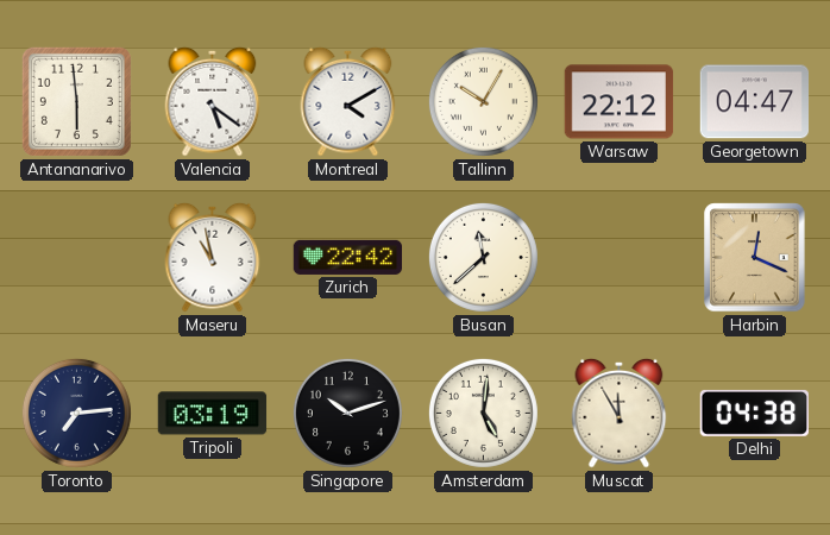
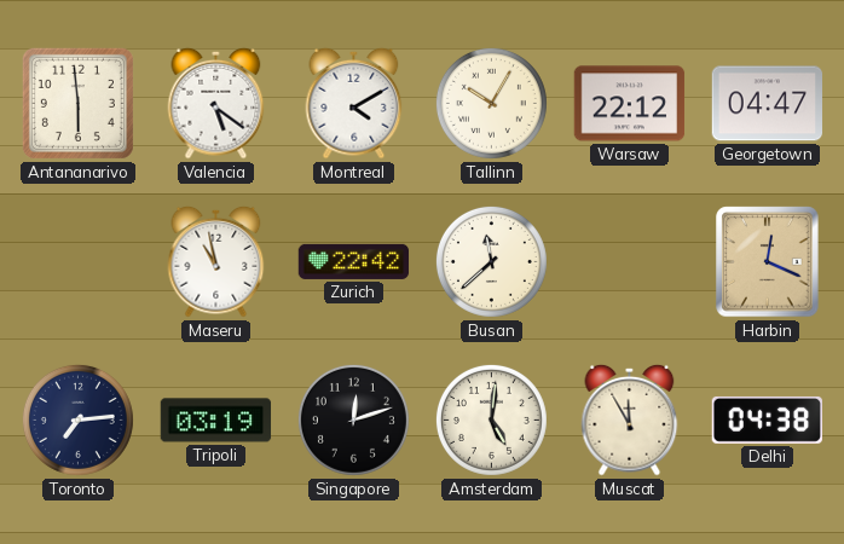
Singapore: 10:12 -> 12:12
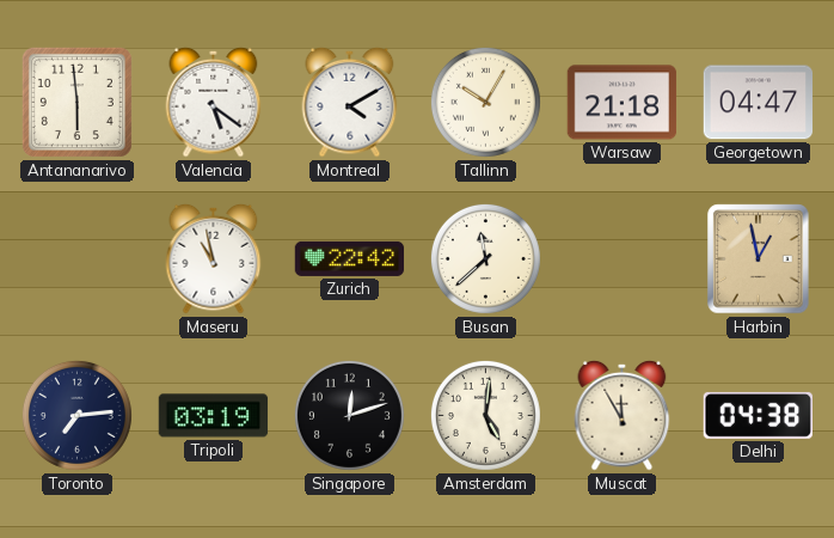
Warsaw: 22:12 -> 21:18
Harbin: 12:19 -> 12:58
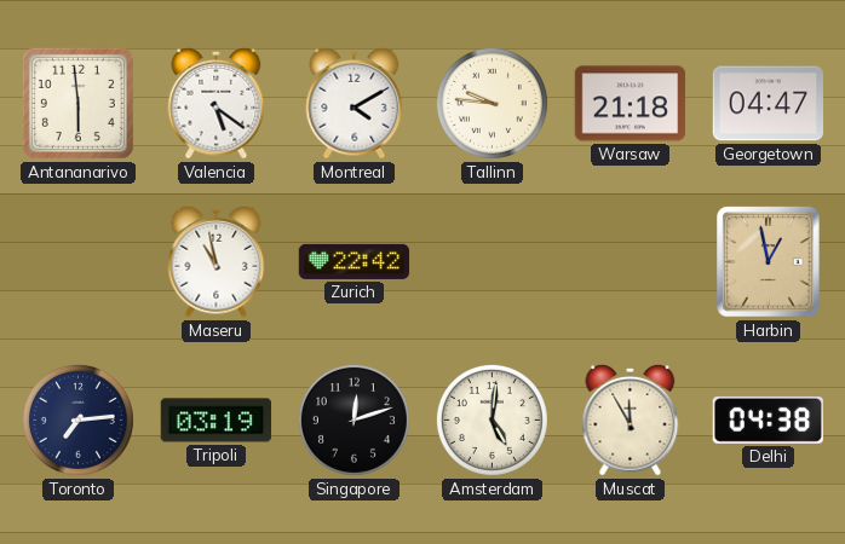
Tallinn: 10:05 -> 9:46
Busan: 11:38 -> none
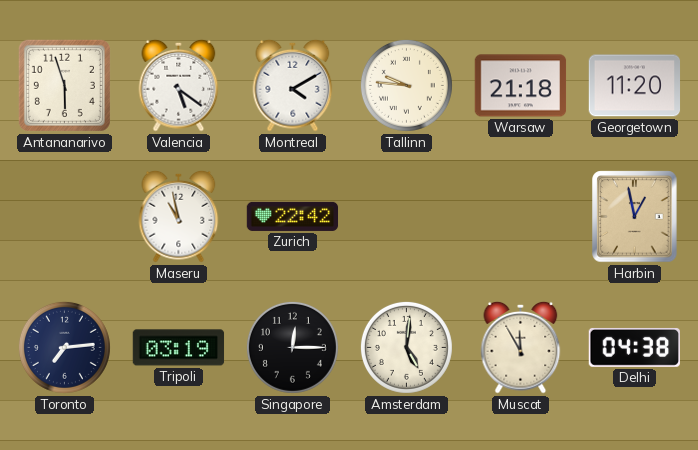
Antananarivo: 5:59 -> 5:57
Georgetown: 04:47 -> 11:20
Singapore: 12:12 -> 12:15
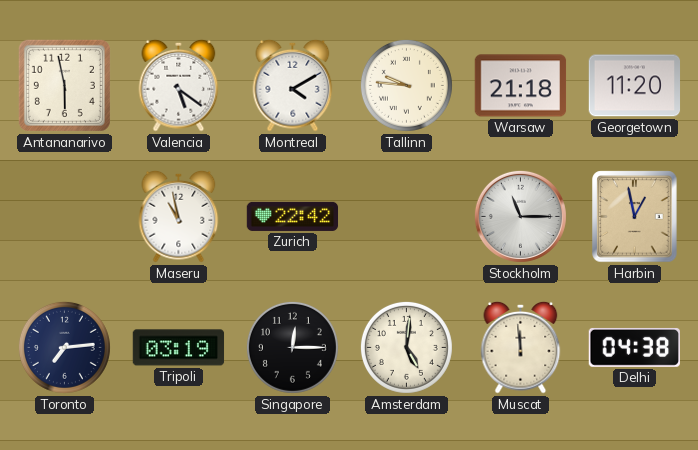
Antananarivo: 5:57 -> 5:58
Stockholm: none -> 11:15
Muscat: 11:55 -> 11:59
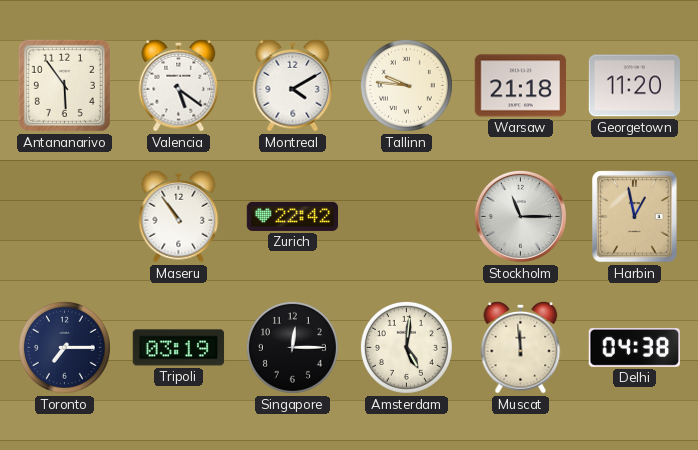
Antananarivo: 5:58 -> 5:54
Maseru: 10:58 -> 10:54
Toronto: 7:14 -> 7:15
